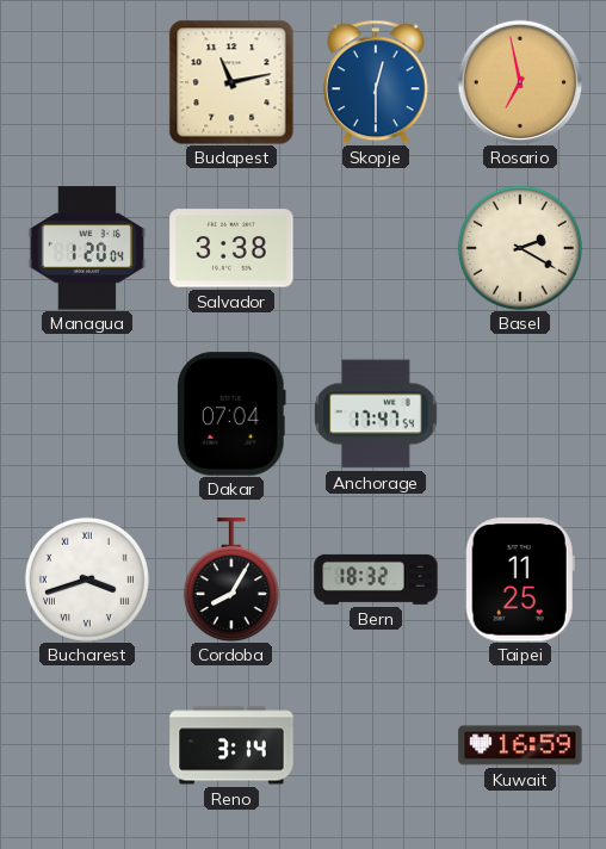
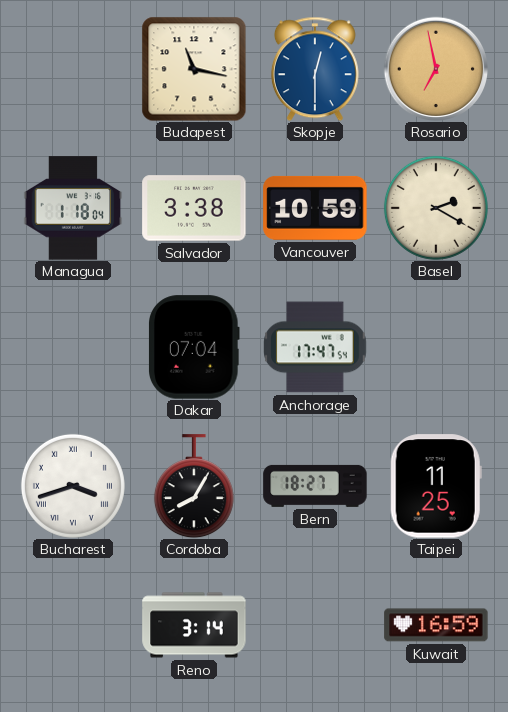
Budapest: 11:13 -> 11:17
Managua: 1:20 -> 1:18
Vancouver: none -> 10:59
Bern: 18:32 -> 18:27
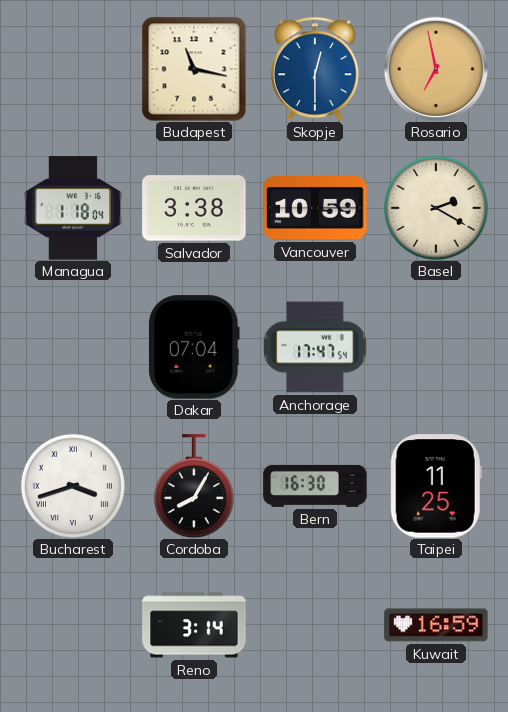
Bern: 18:27 -> 16:30
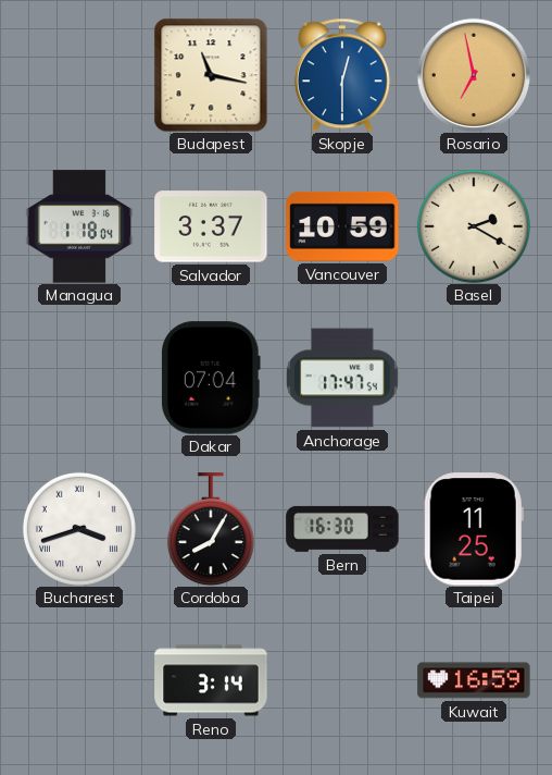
Salvador: 3:38 -> 3:37
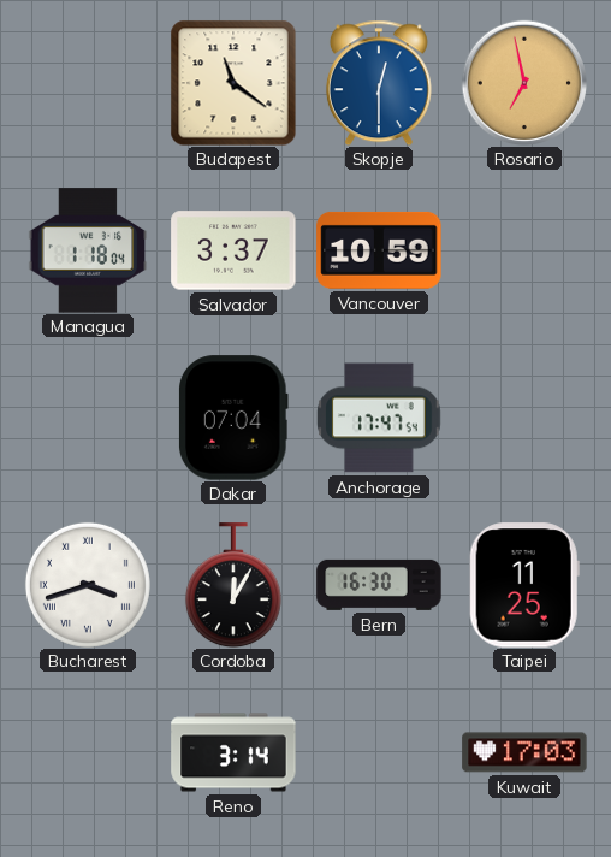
Budapest: 11:17 -> 11:21
Basel: 2:20 -> none
Cordoba: 8:05 -> 12:05
Kuwait: 16:59 -> 17:03
